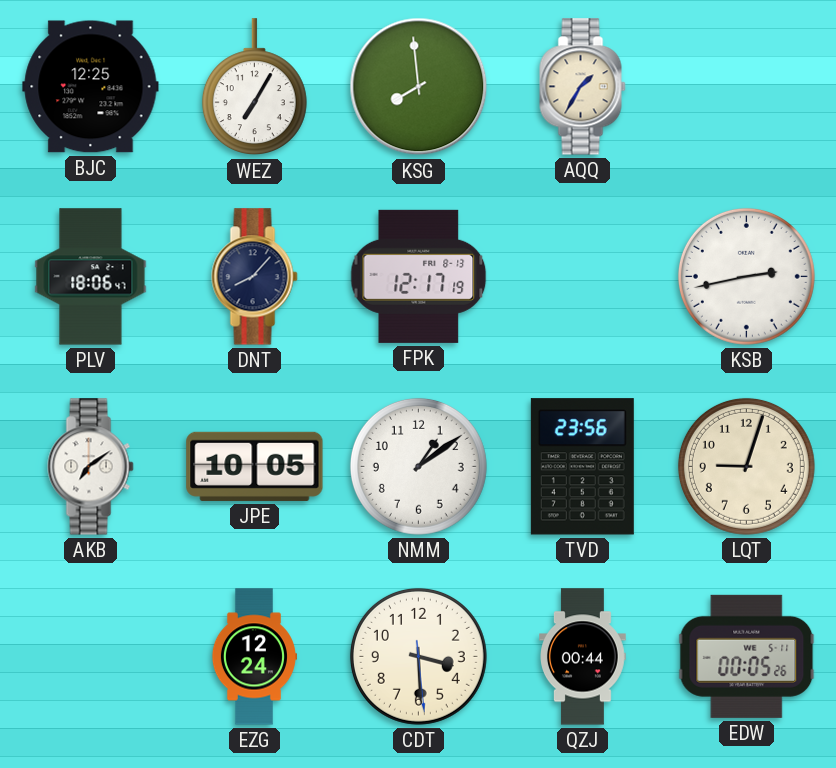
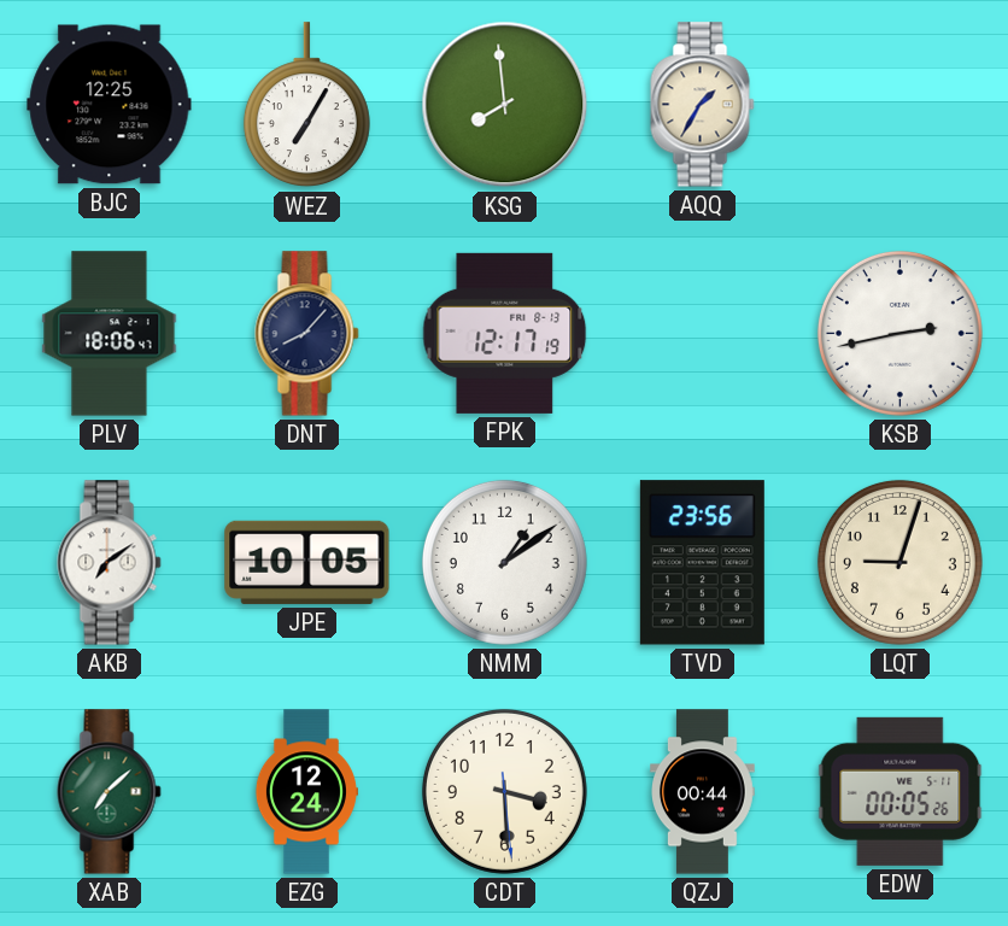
XAB: none -> 7:08
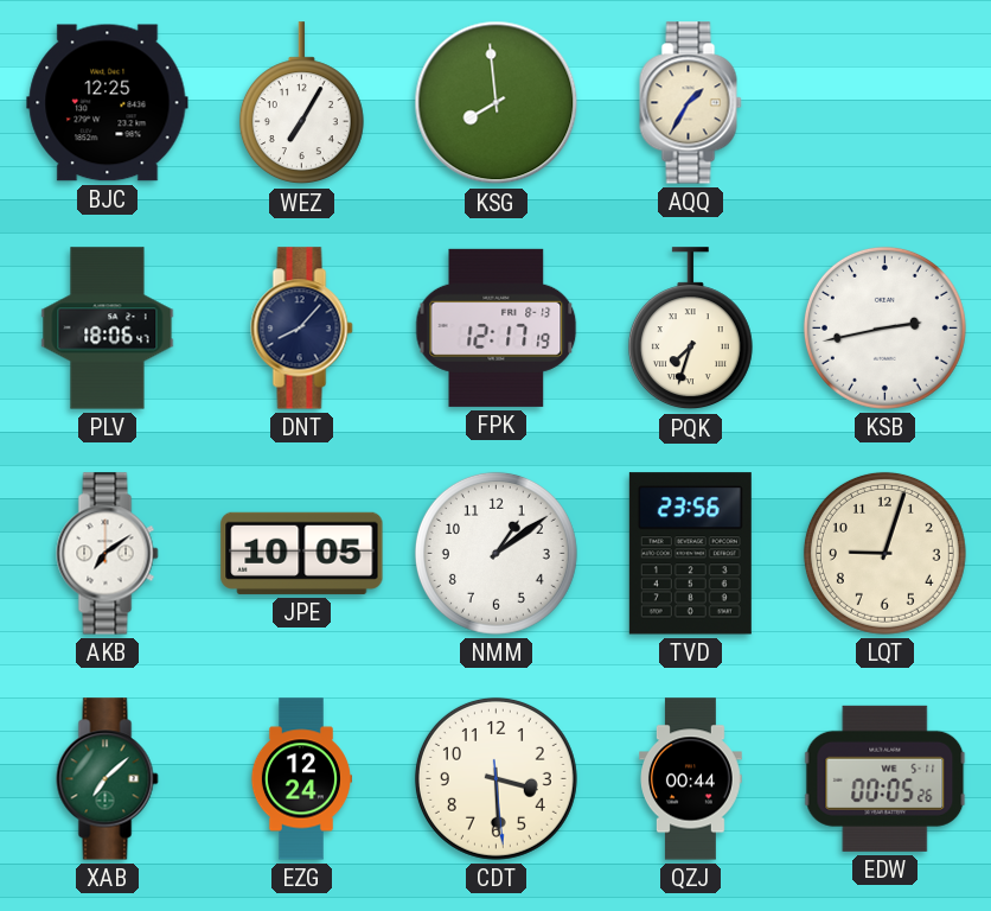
PQK: none -> 7:33
